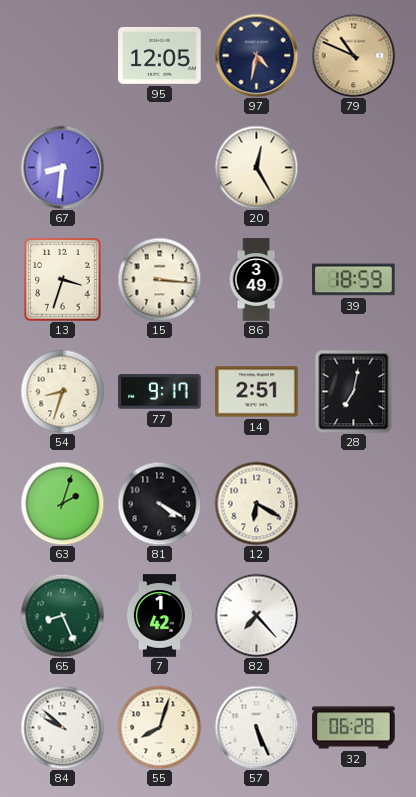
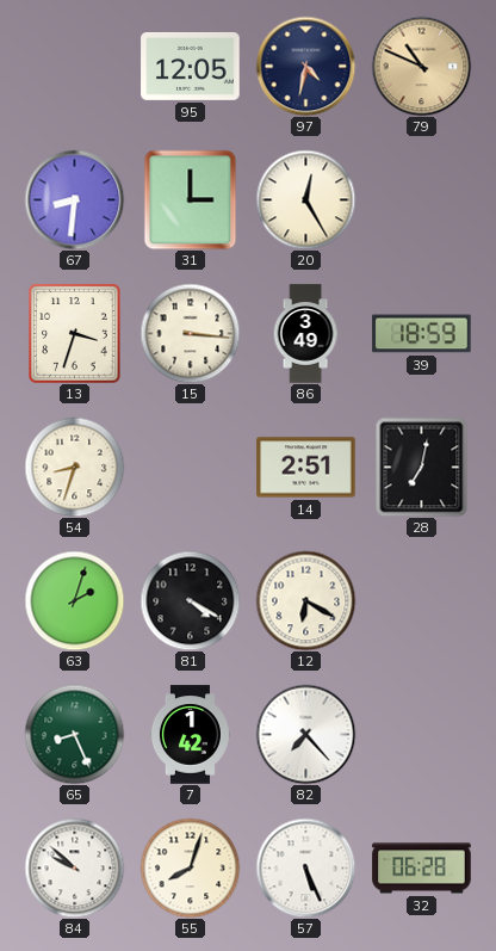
31: none -> 3:00
77: 9:17 -> none
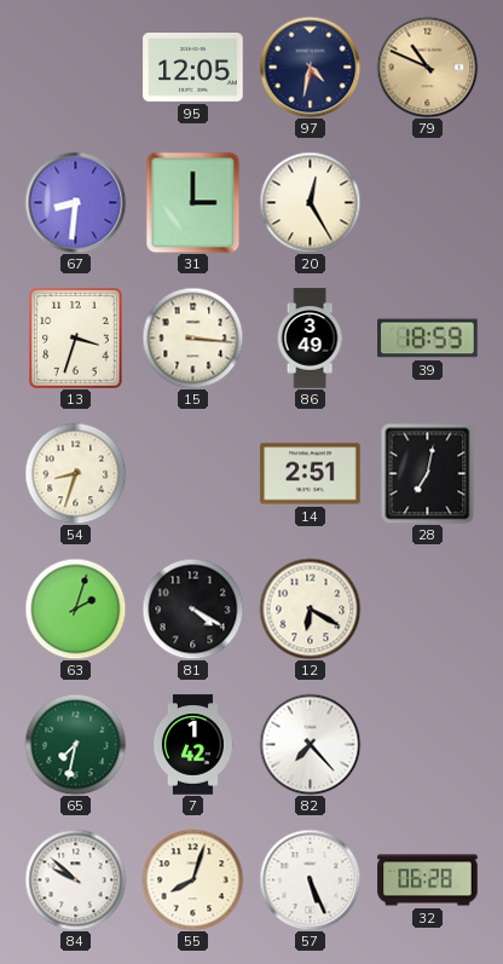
65: 8:26 -> 7:32
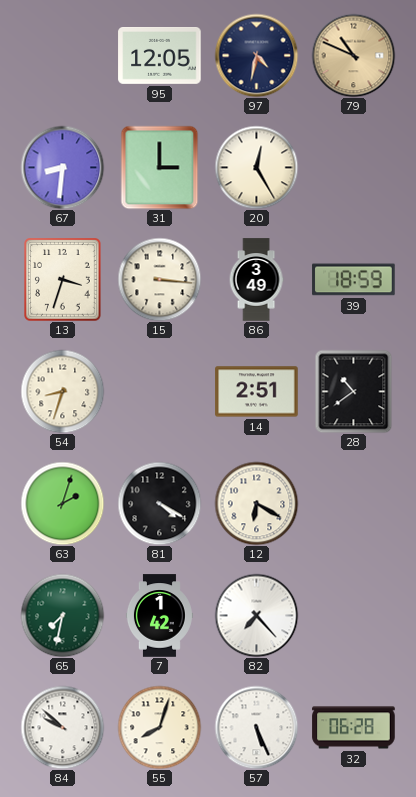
28: 7:02 -> 10:39
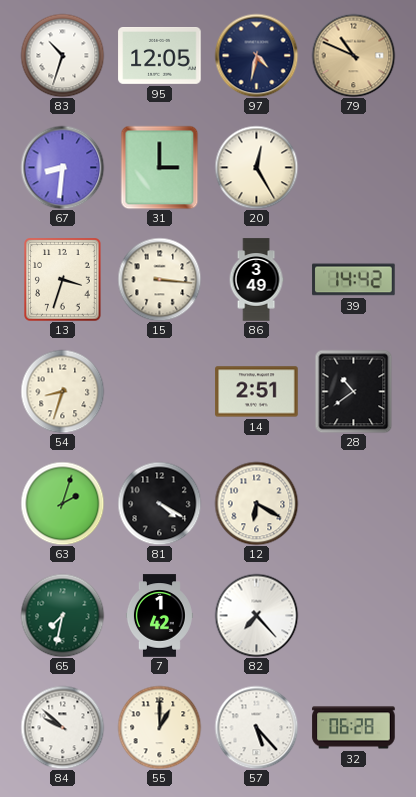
83: none -> 10:33
39: 18:59 -> 14:42
55: 8:03 -> 1:00
57: 5:26 -> 5:23
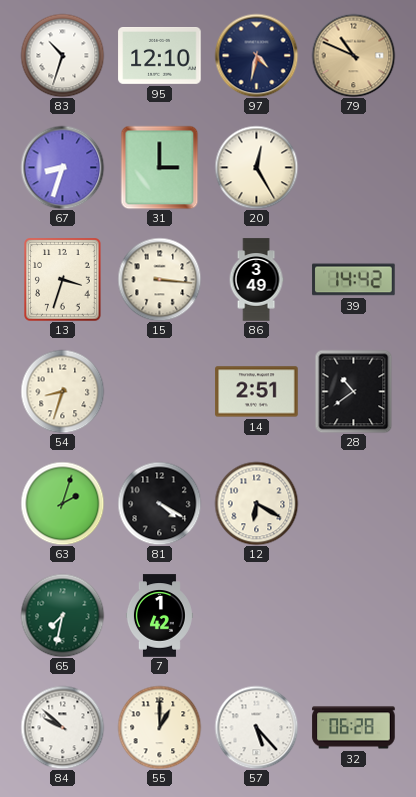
95: 12:05 -> 12:10
67: 8:31 -> 8:33
82: 7:23 -> none
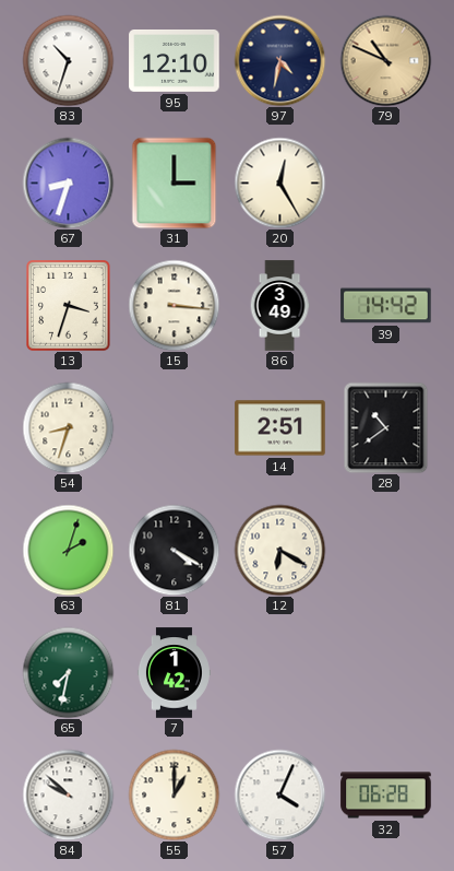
57: 5:23 -> 4:04
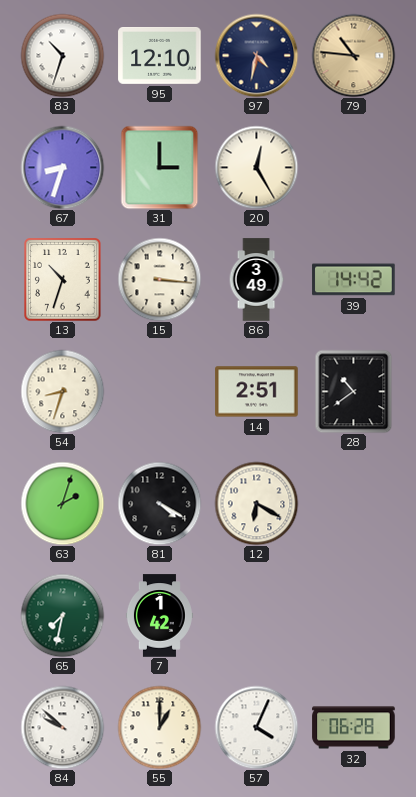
79: 10:49 -> 10:46
13: 3:33 -> 10:33
